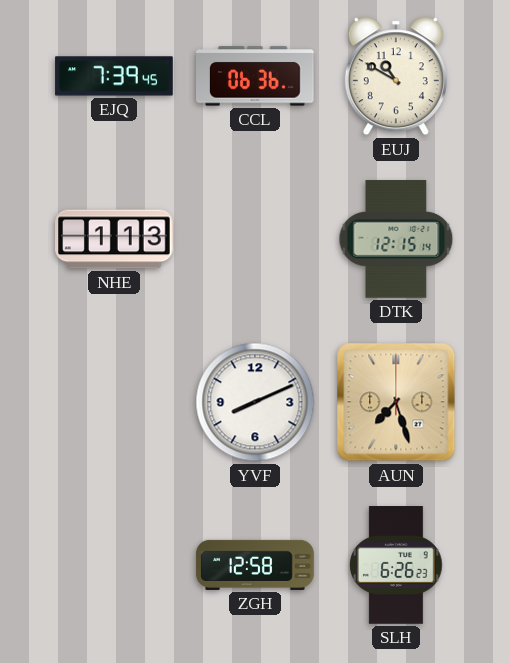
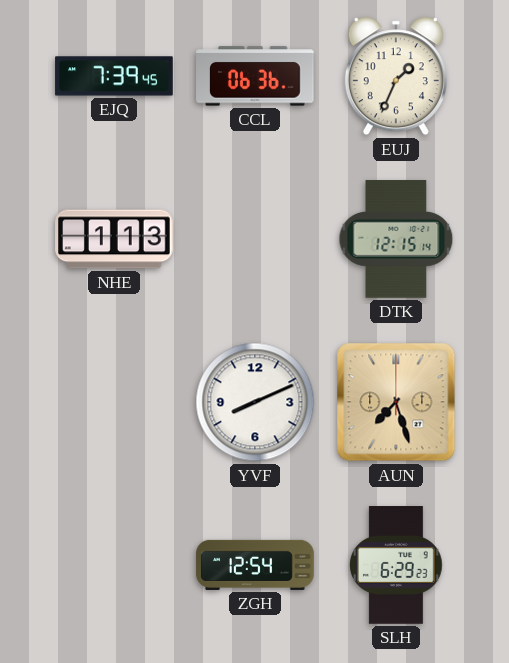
EUJ: 10:50 -> 1:34
ZGH: 12:58 -> 12:54
SLH: 6:26 -> 6:29
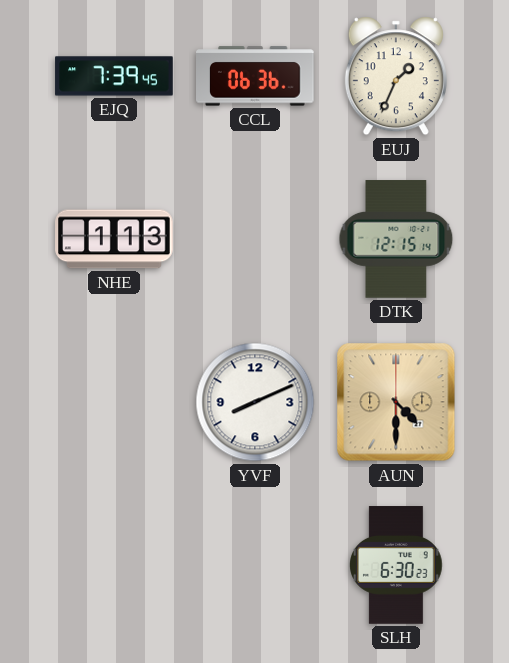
AUN: 7:27 -> 4:30
ZGH: 12:54 -> none
SLH: 6:29 -> 6:30
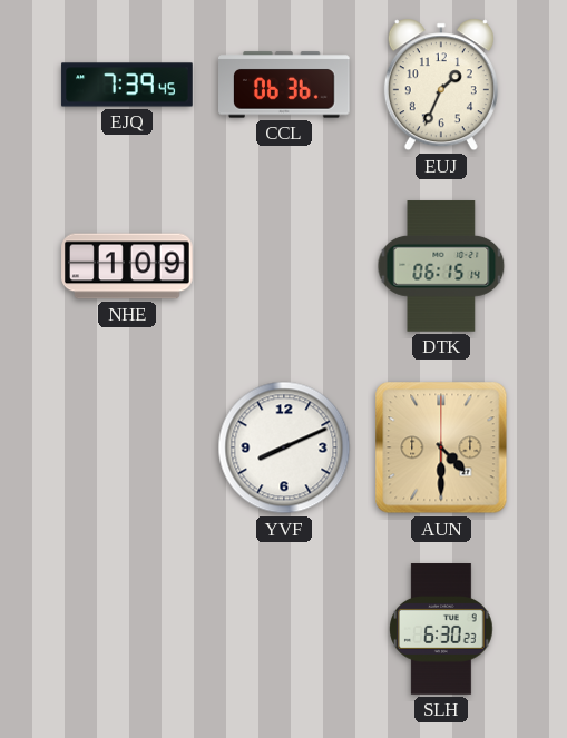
NHE: 1:13 -> 1:09
DTK: 12:15 -> 06:15
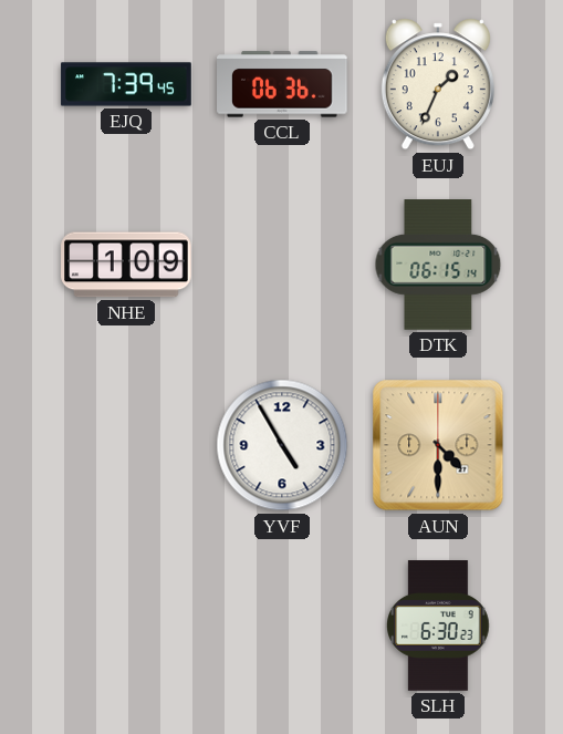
YVF: 8:11 -> 4:55
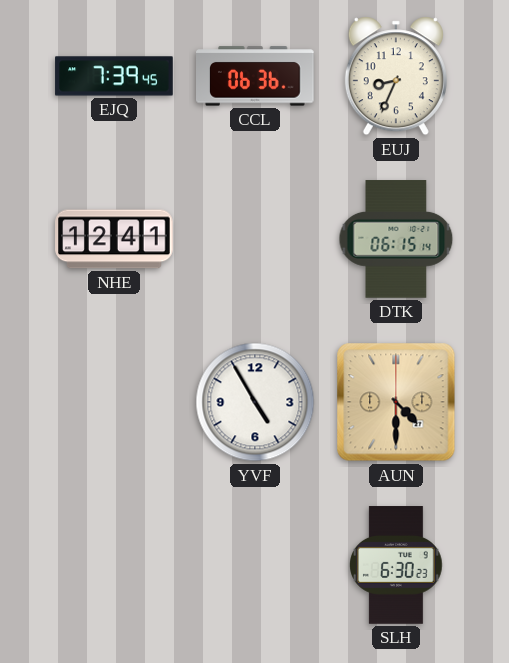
EUJ: 1:34 -> 8:34
NHE: 1:09 -> 12:41
